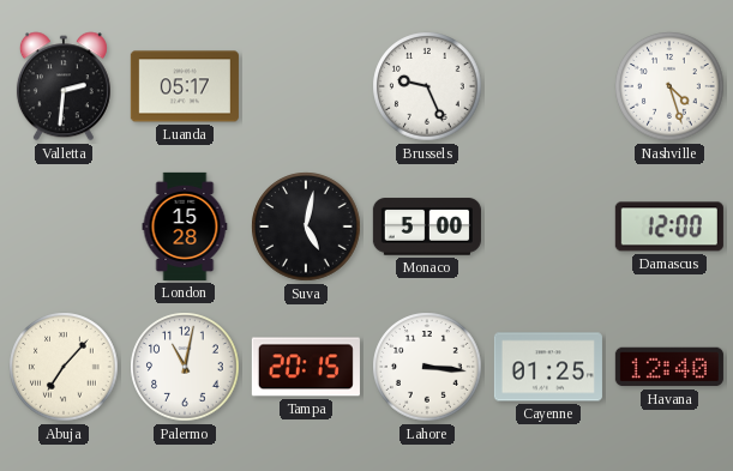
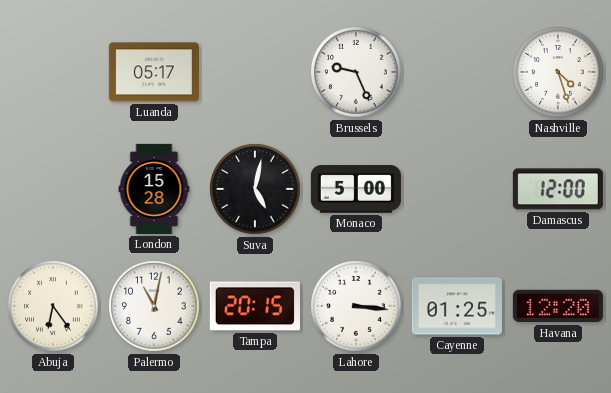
Valletta: 2:31 -> none
Abuja: 7:07 -> 6:24
Havana: 12:40 -> 12:20
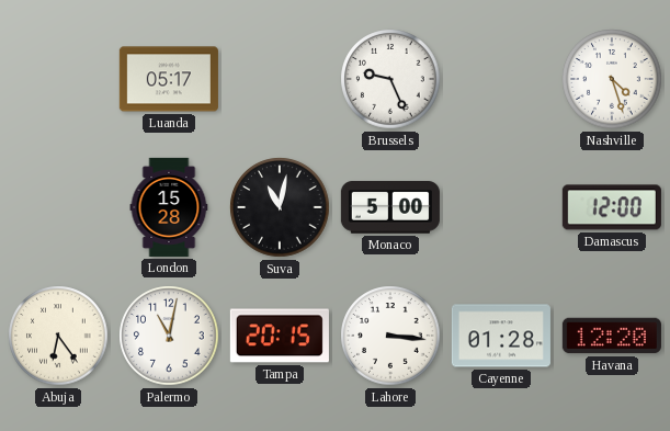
Suva: 5:02 -> 11:02
Cayenne: 01:25 -> 01:28
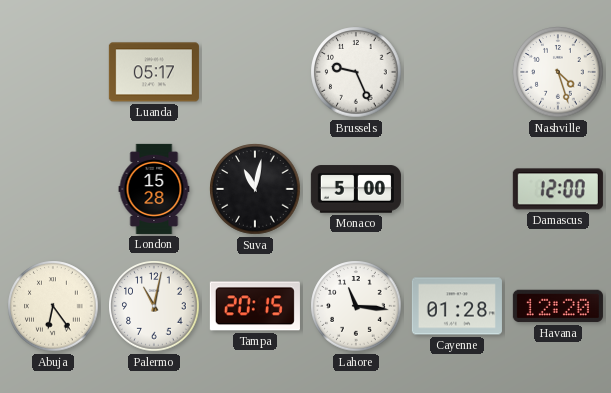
Lahore: 3:16 -> 11:16
